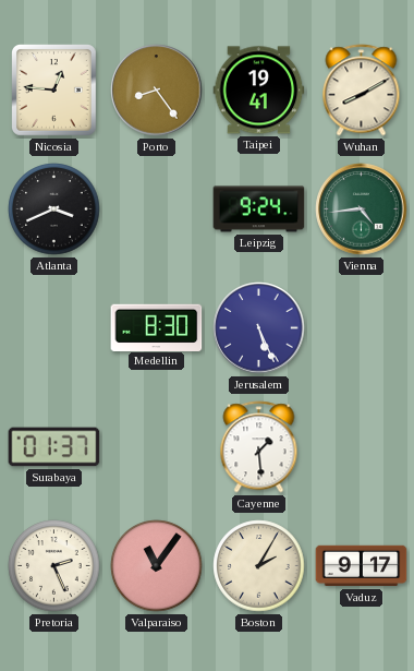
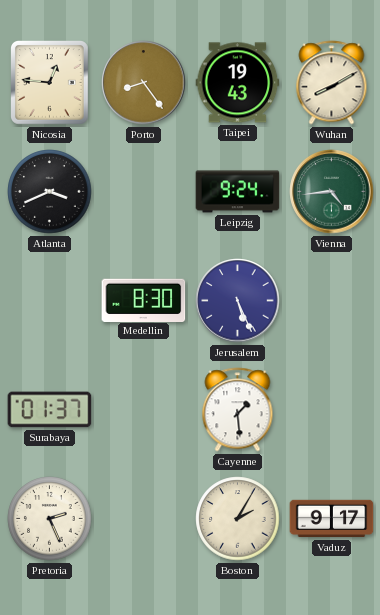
Taipei: 19:41 -> 19:43
Valparaiso: 11:06 -> none
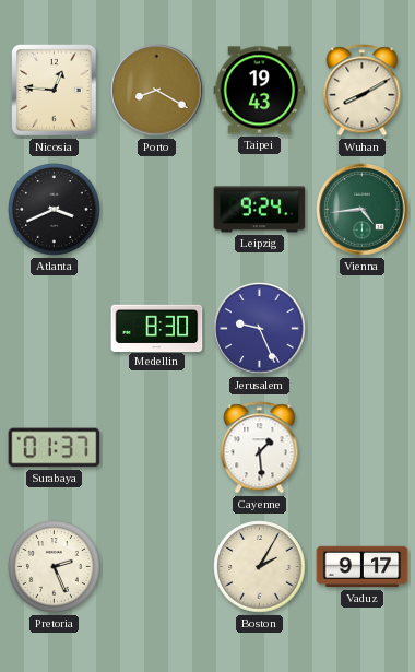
Porto: 8:24 -> 8:20
Jerusalem: 5:26 -> 9:26
